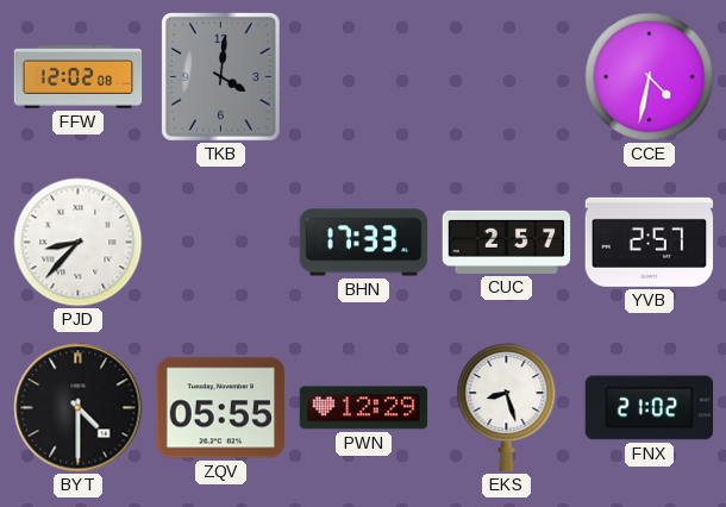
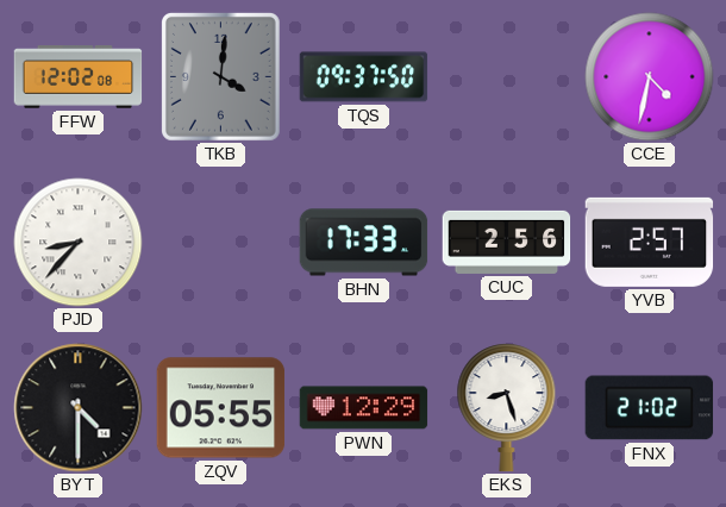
TQS: none -> 09:37
CUC: 2:57 -> 2:56
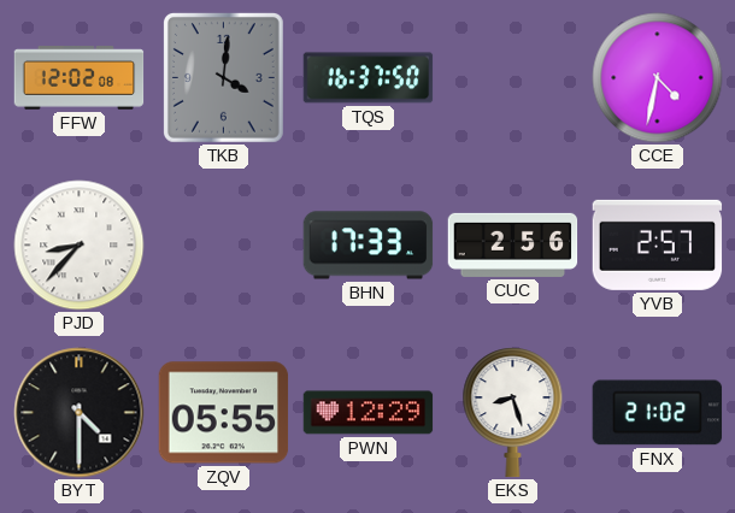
TQS: 09:37 -> 16:37
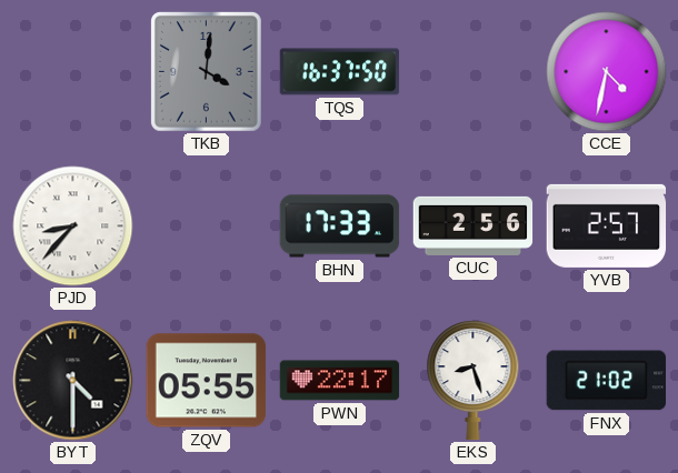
FFW: 12:02 -> none
PWN: 12:29 -> 22:17
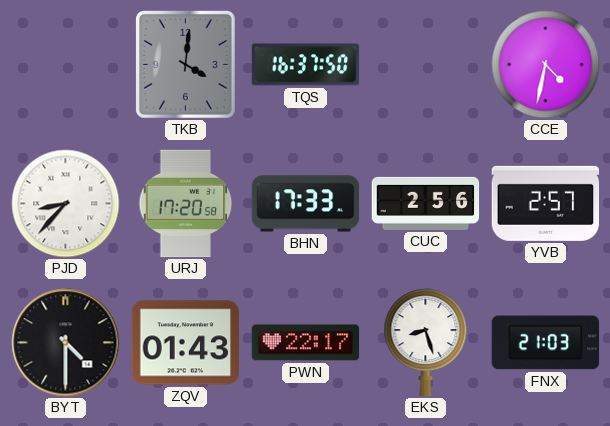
URJ: none -> 17:20
ZQV: 05:55 -> 01:43
FNX: 21:02 -> 21:03
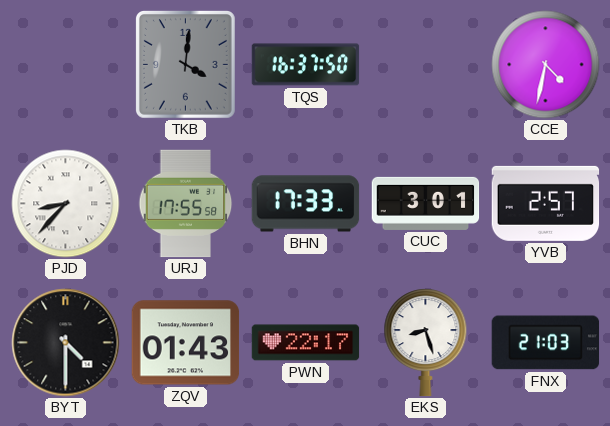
URJ: 17:20 -> 17:55
CUC: 2:56 -> 3:01
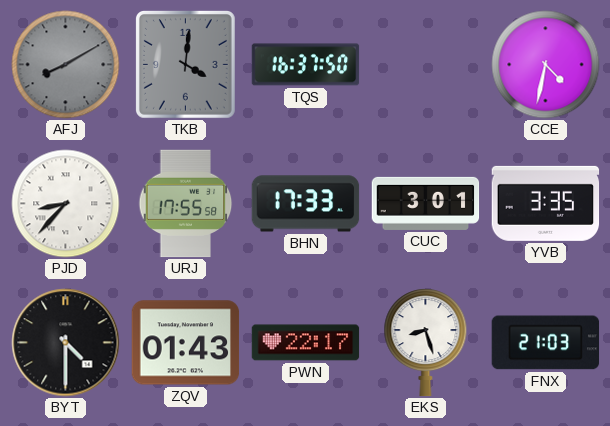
AFJ: none -> 8:10
YVB: 2:57 -> 3:35
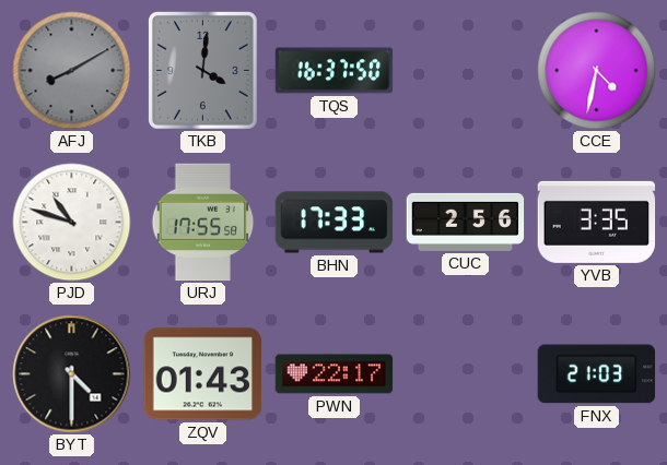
PJD: 8:37 -> 10:48
CUC: 3:01 -> 2:56
EKS: 8:27 -> none
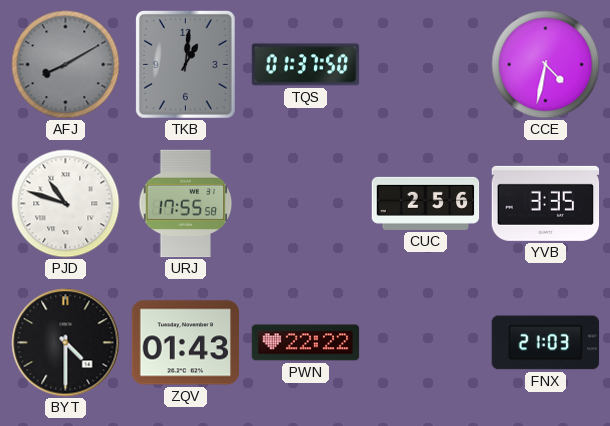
TKB: 4:01 -> 1:01
TQS: 16:37 -> 01:37
BHN: 17:33 -> none
PWN: 22:17 -> 22:22
